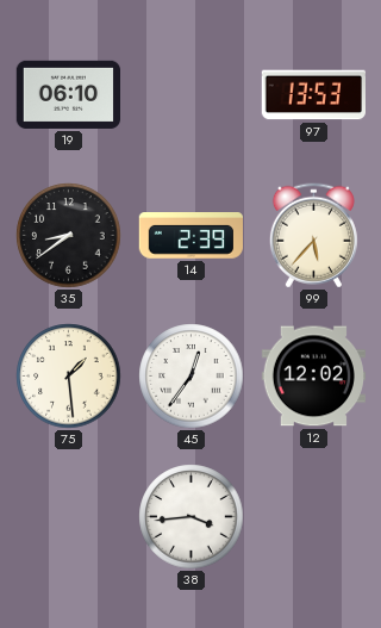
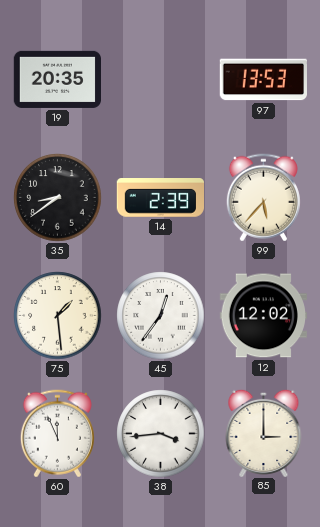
19: 06:10 -> 20:35
60: none -> 11:56
85: none -> 3:00
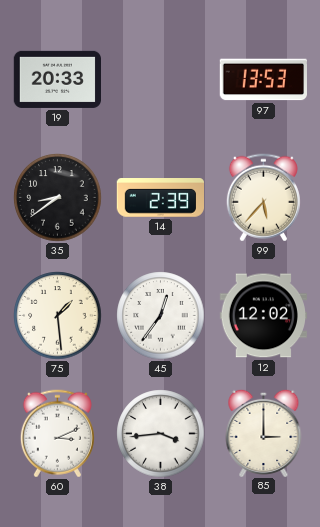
19: 20:35 -> 20:33
60: 11:56 -> 3:11
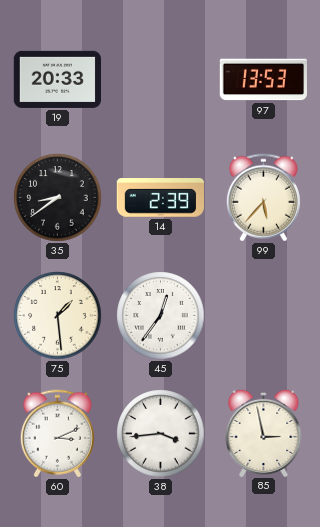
12: 12:02 -> none
85: 3:00 -> 2:58
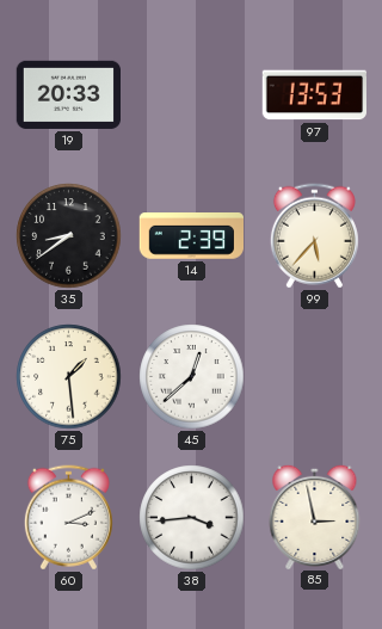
45: 12:36 -> 12:38
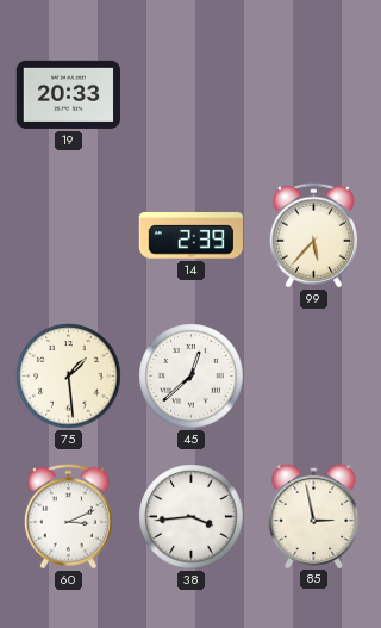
97: 13:53 -> none
35: 8:39 -> none
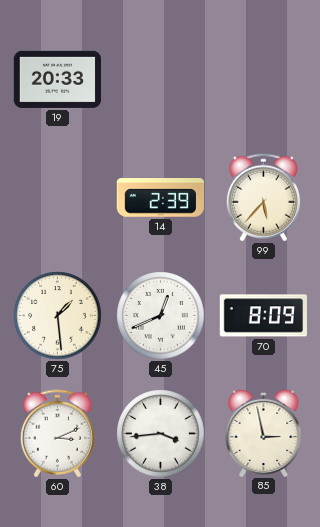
45: 12:38 -> 12:41
70: none -> 8:09
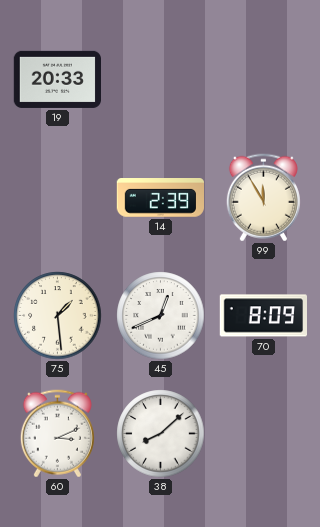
99: 5:37 -> 11:55
38: 3:44 -> 8:08
85: 2:58 -> none
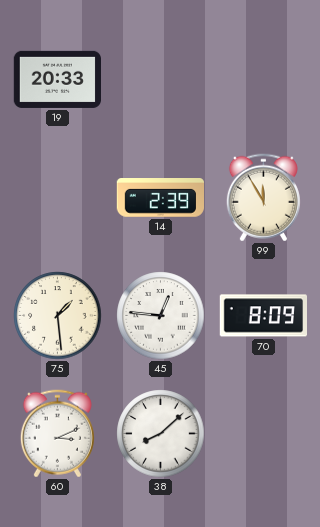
45: 12:41 -> 12:46
